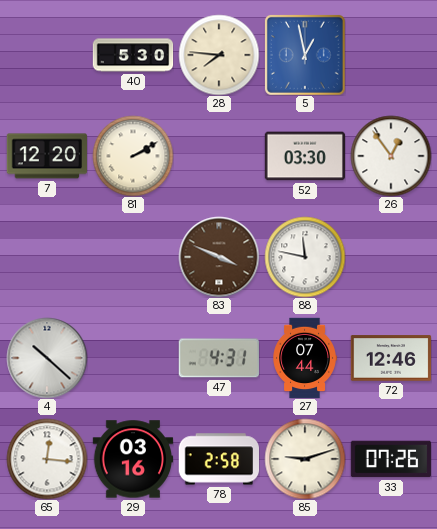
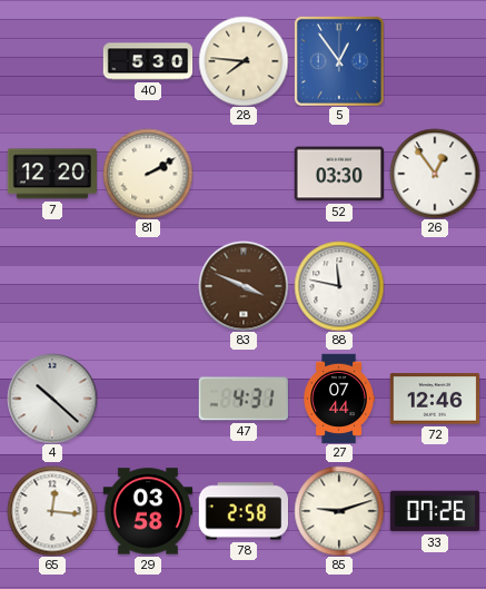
5: 12:58 -> 12:54
29: 03:16 -> 03:58
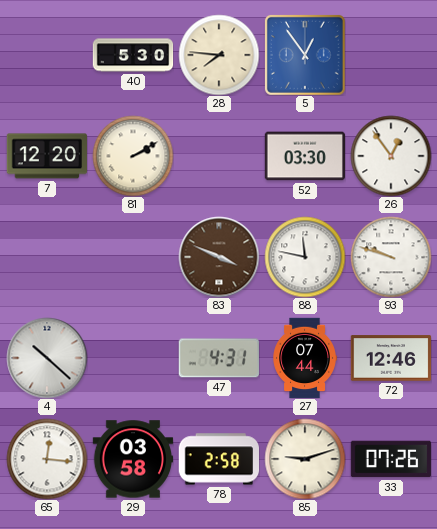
93: none -> 9:48
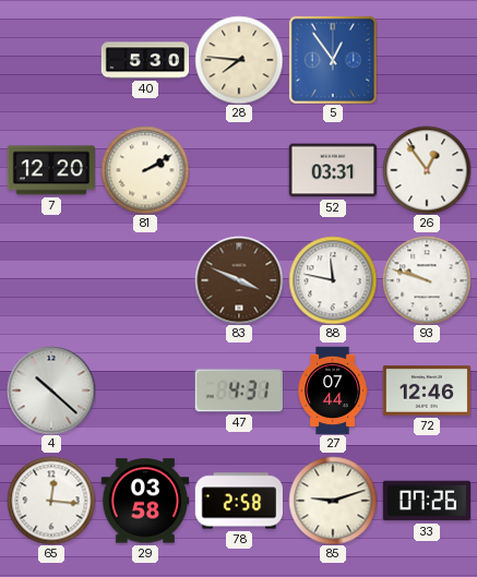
52: 03:30 -> 03:31
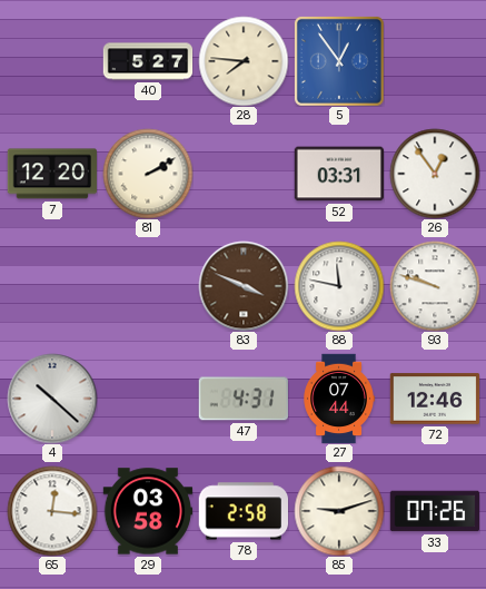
40: 5:30 -> 5:27
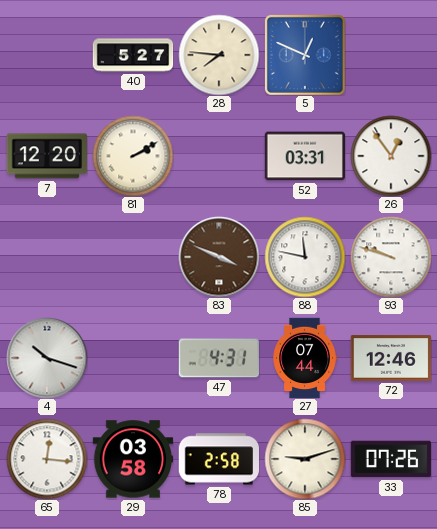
5: 12:54 -> 12:49
4: 10:22 -> 10:18
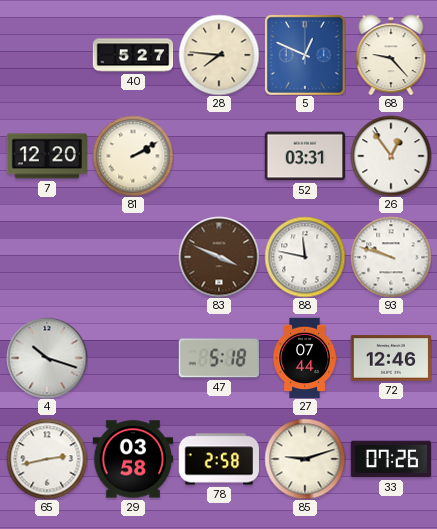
68: none -> 9:23
47: 4:31 -> 5:18
65: 12:16 -> 2:43
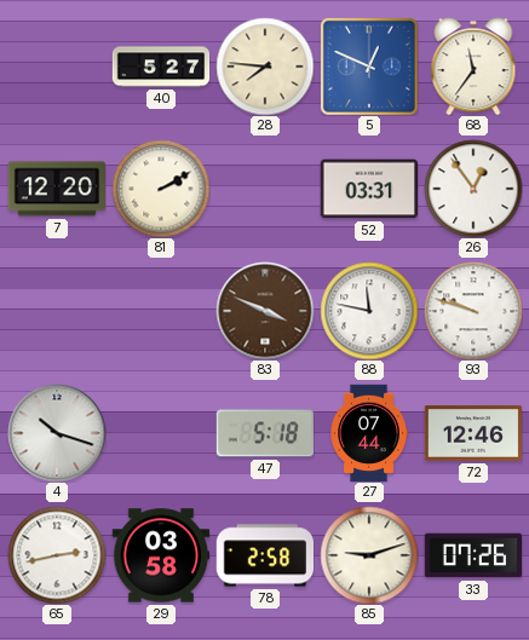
68: 9:23 -> 11:36
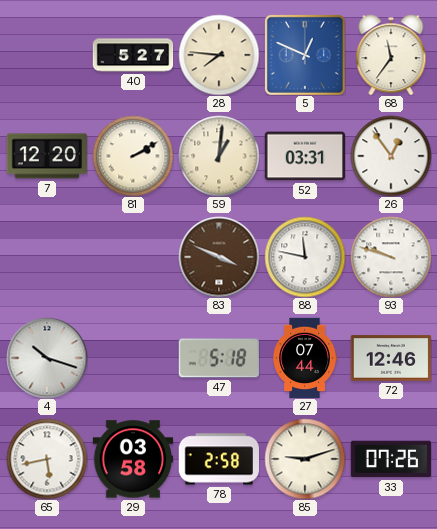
59: none -> 1:01
65: 2:43 -> 5:43
